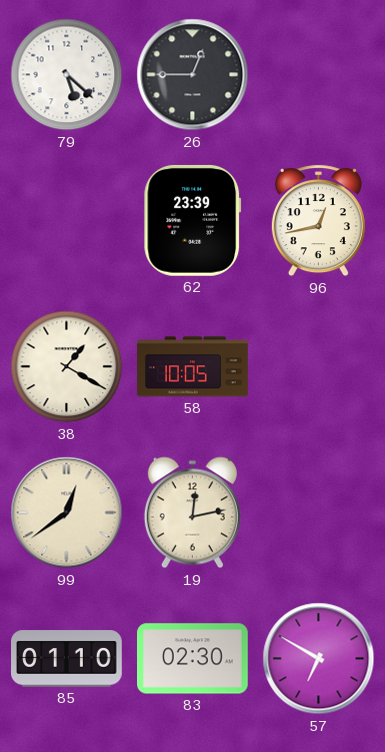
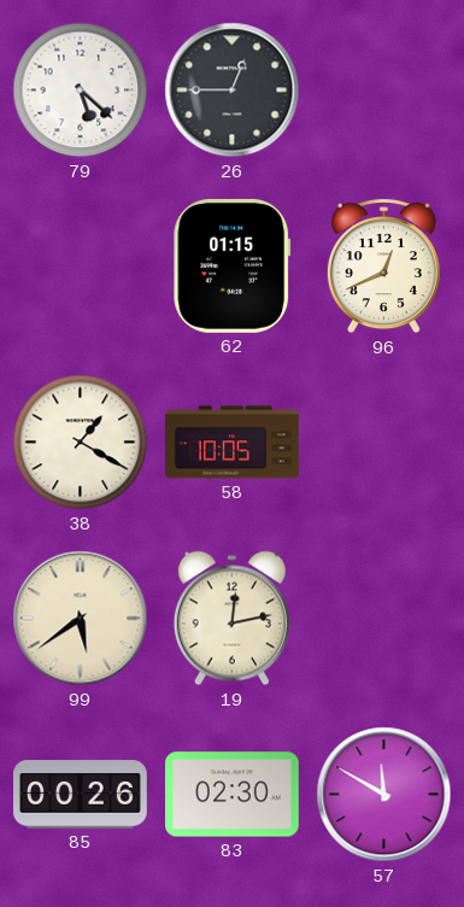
62: 23:39 -> 01:15
96: 12:43 -> 12:41
99: 12:39 -> 5:39
85: 01:10 -> 00:26
57: 6:50 -> 11:50
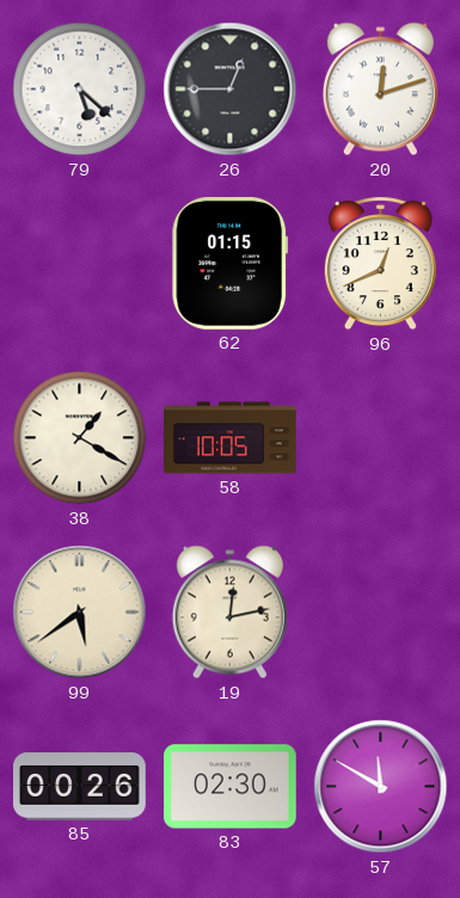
20: none -> 12:12
